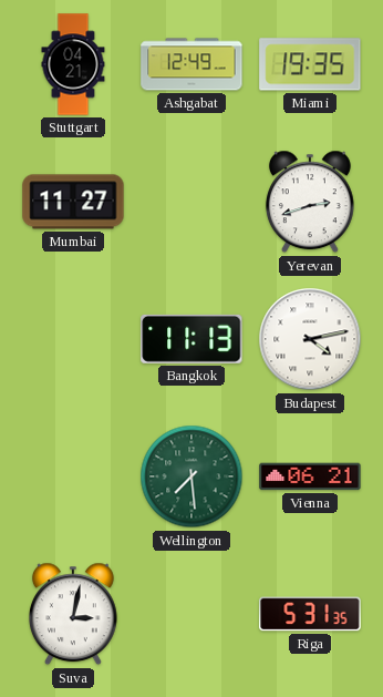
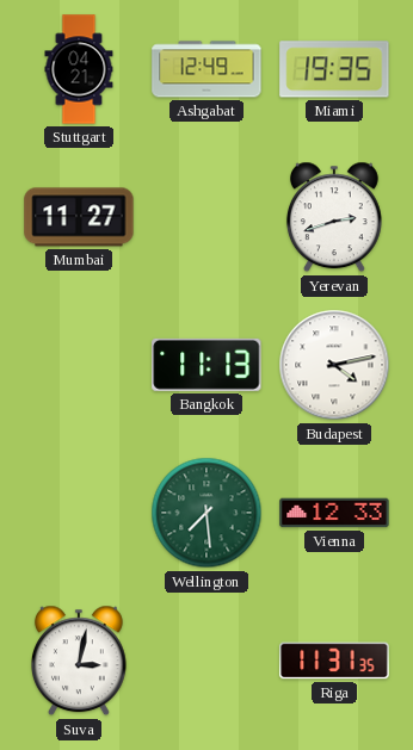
Vienna: 06:21 -> 12:33
Riga: 5:31 -> 11:31
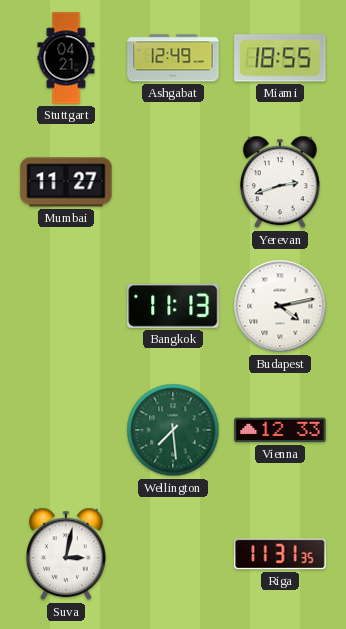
Miami: 19:35 -> 18:55
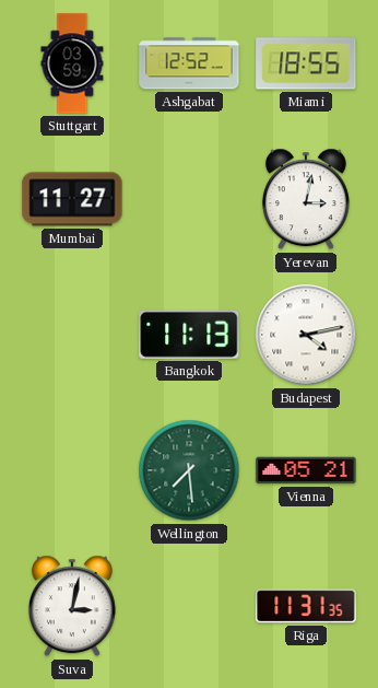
Stuttgart: 04:21 -> 03:59
Ashgabat: 12:49 -> 12:52
Yerevan: 2:42 -> 3:02
Vienna: 12:33 -> 05:21
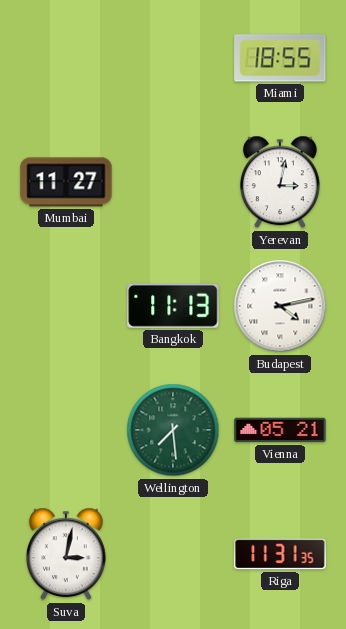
Stuttgart: 03:59 -> none
Ashgabat: 12:52 -> none
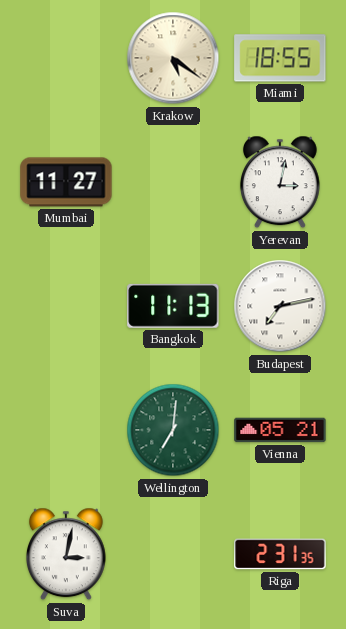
Krakow: none -> 5:21
Budapest: 4:13 -> 7:13
Wellington: 7:29 -> 7:01
Riga: 11:31 -> 2:31
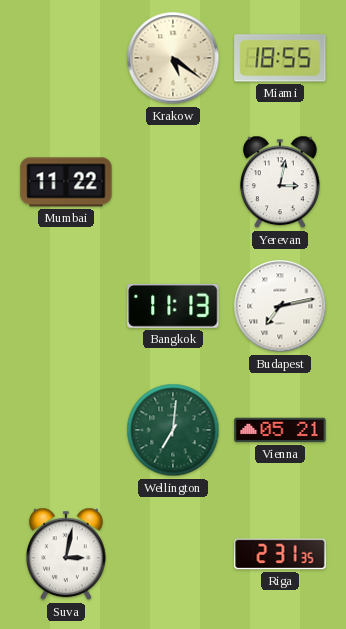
Mumbai: 11:27 -> 11:22
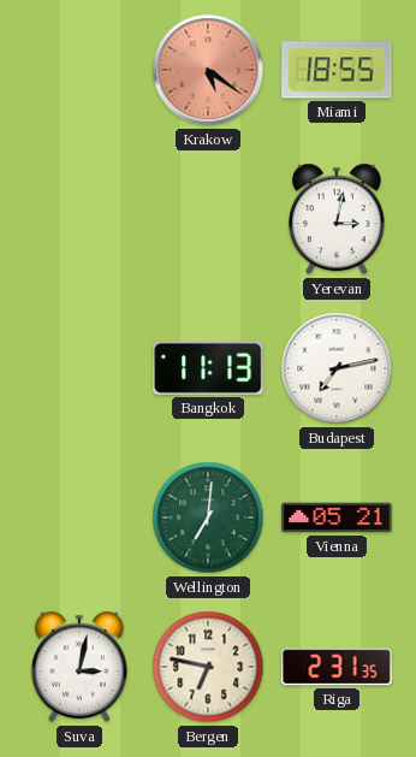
Krakow dial: cream -> salmon
Mumbai: 11:22 -> none
Bergen: none -> 6:47
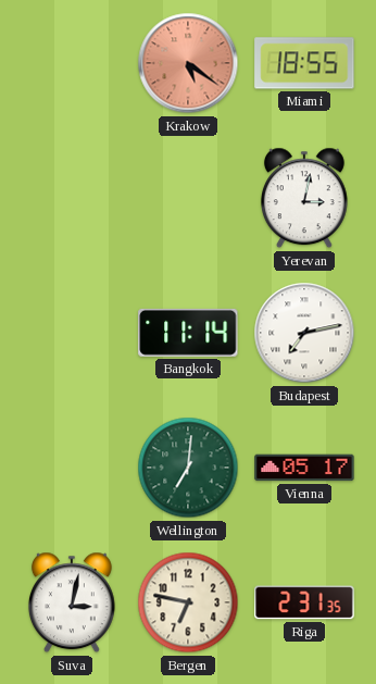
Bangkok: 11:13 -> 11:14
Vienna: 05:21 -> 05:17
